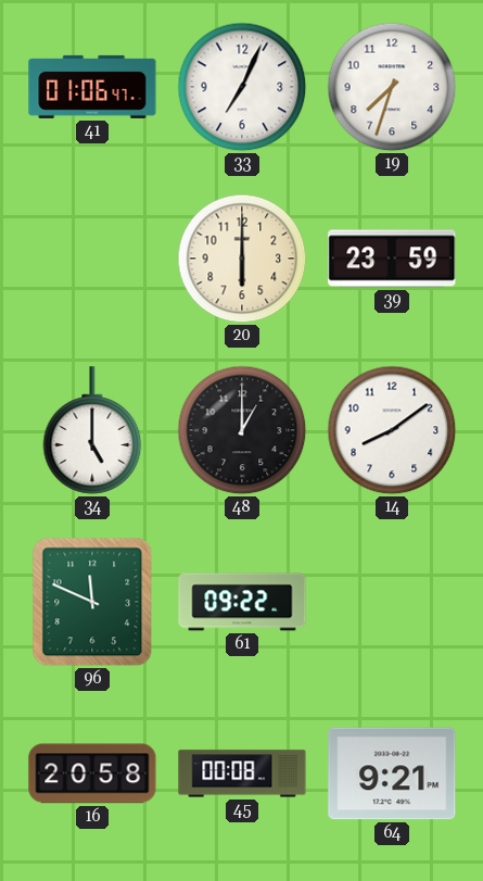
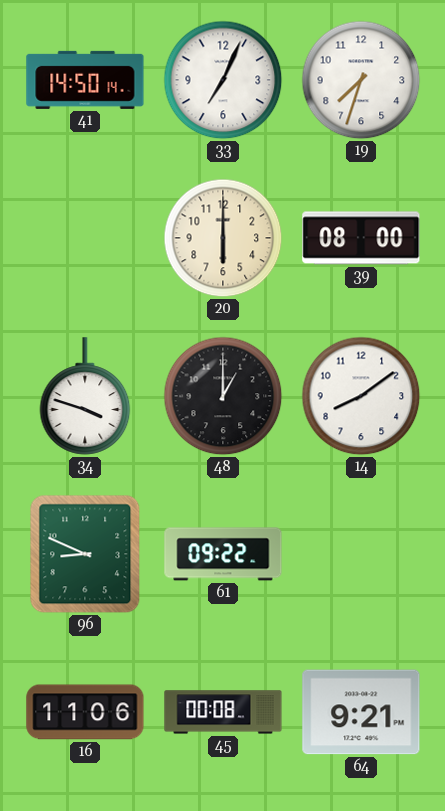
41: 01:06 -> 14:50
39: 23:59 -> 08:00
34: 5:00 -> 3:48
96: 11:49 -> 8:49
16: 20:58 -> 11:06
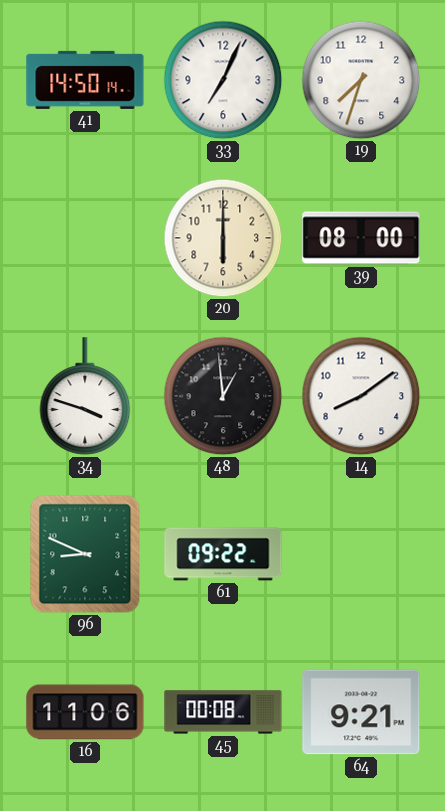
48: 1:00 -> 12:59
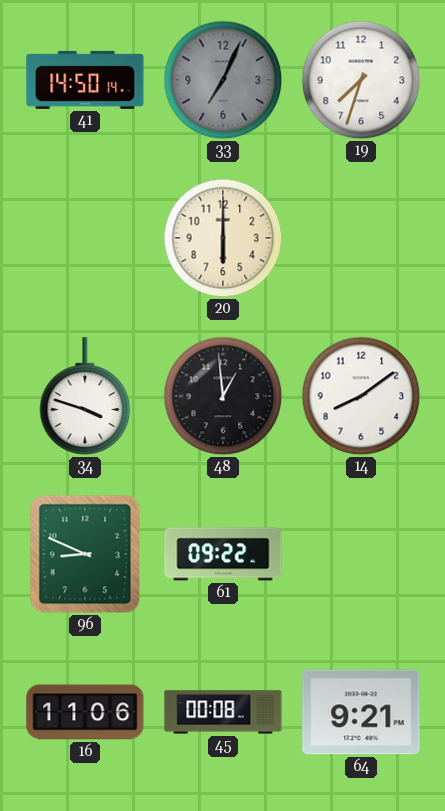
33 dial: white -> grey
39: 08:00 -> none
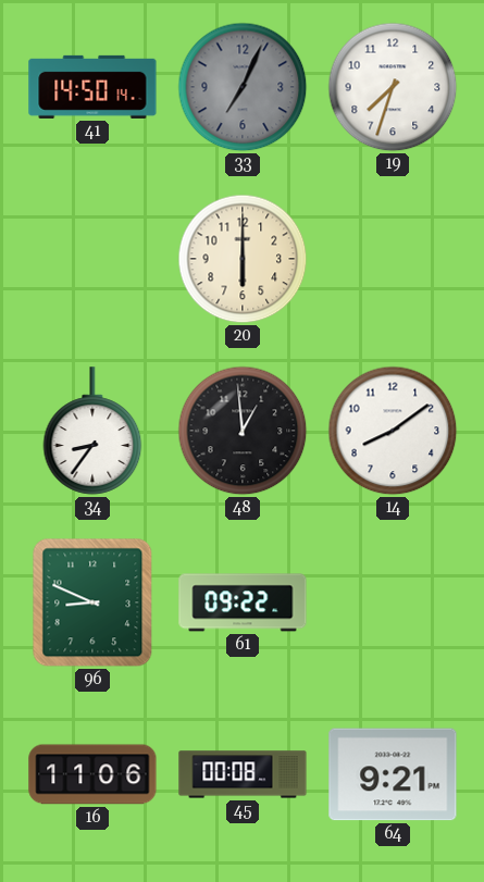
34: 3:48 -> 8:36
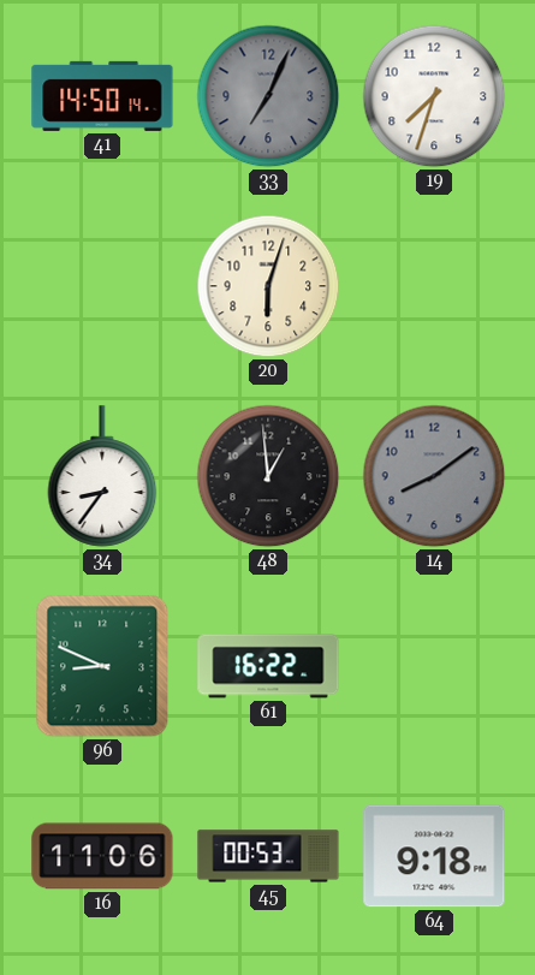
20: 6:00 -> 6:03
14 dial: white -> grey
61: 09:22 -> 16:22
45: 00:08 -> 00:53
64: 9:21 -> 9:18
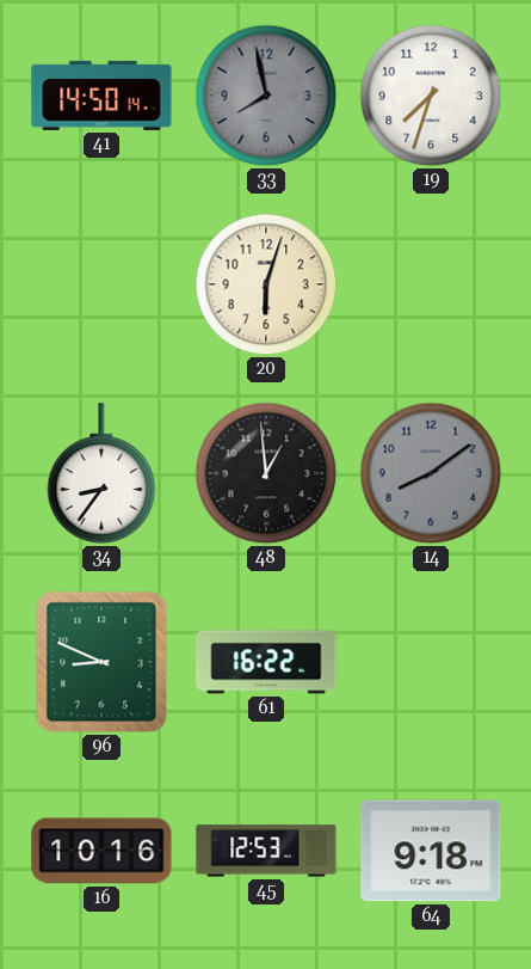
33: 7:04 -> 7:58
16: 11:06 -> 10:16
45: 00:53 -> 12:53
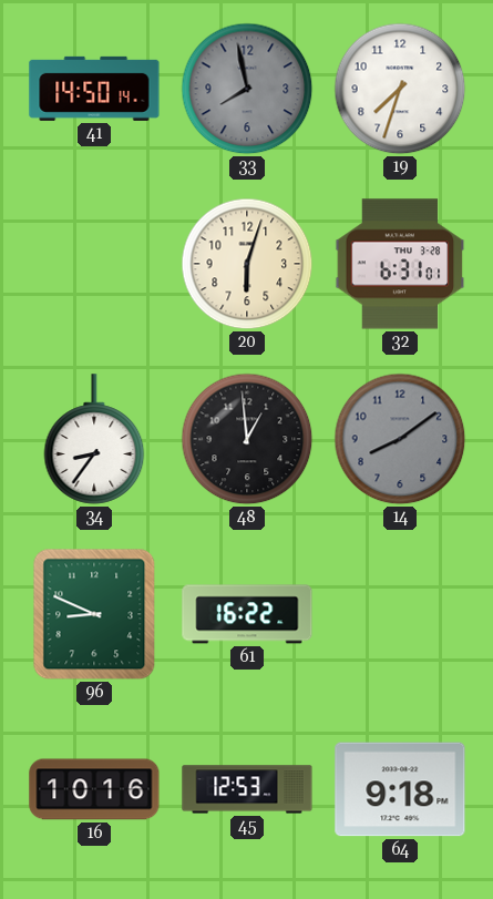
32: none -> 6:31
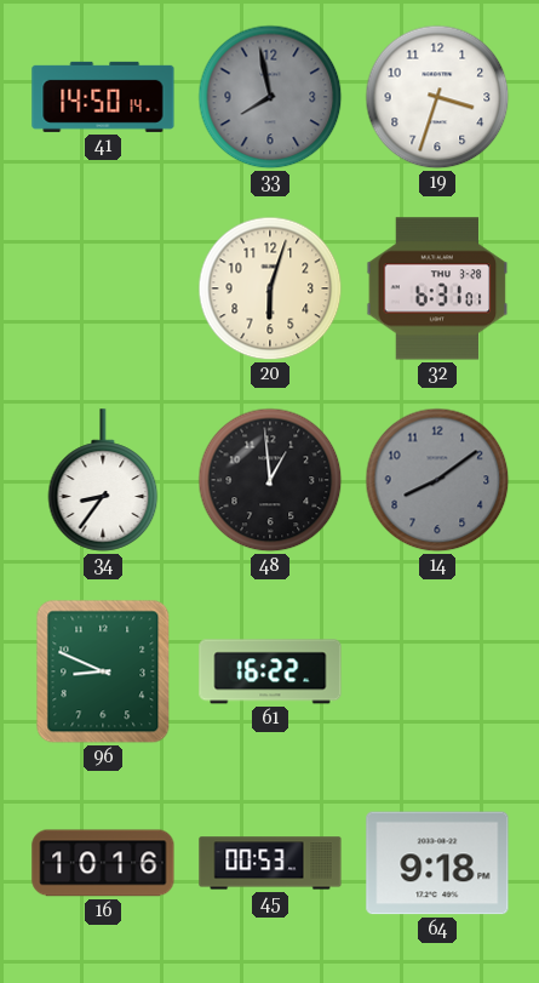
19: 7:33 -> 3:33
45: 12:53 -> 00:53
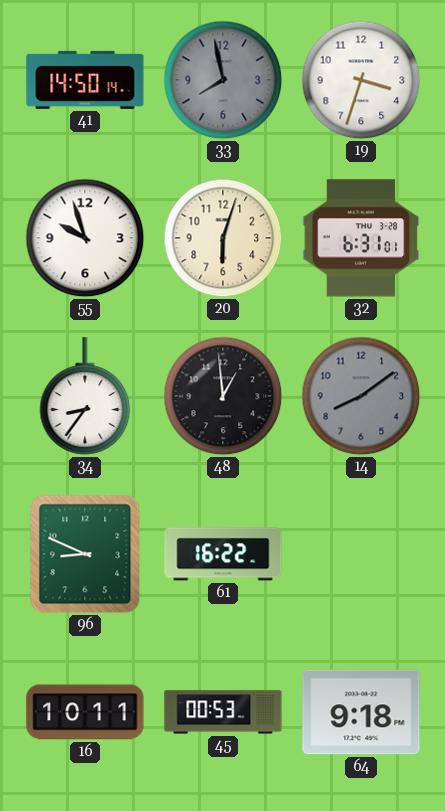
55: none -> 9:57
16: 10:16 -> 10:11
